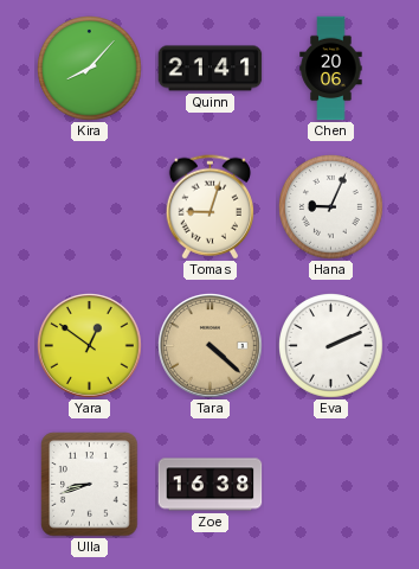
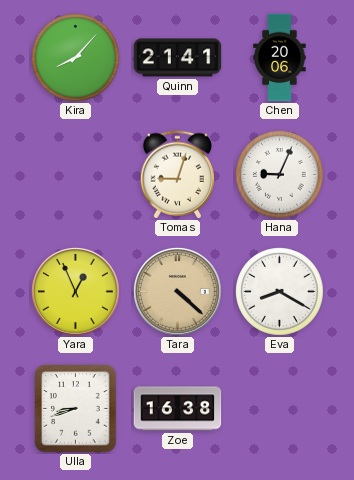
Yara: 12:51 -> 12:56
Eva: 2:11 -> 8:20
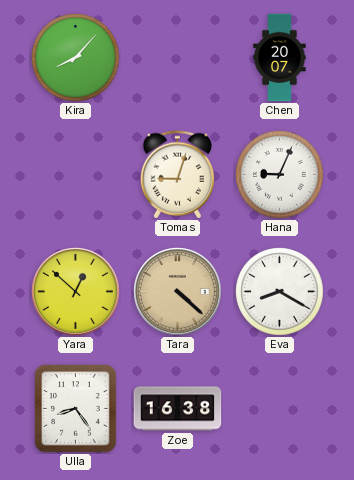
Quinn: 21:41 -> none
Chen: 20:06 -> 20:07
Yara: 12:56 -> 12:52
Ulla: 8:42 -> 8:24
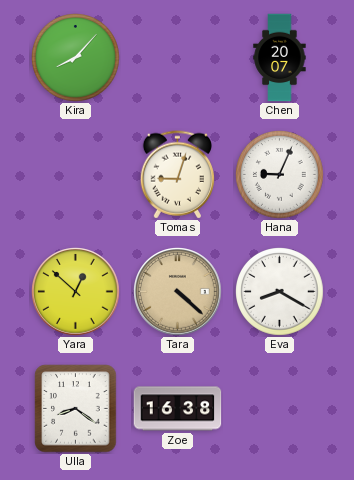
Ulla: 8:24 -> 8:21
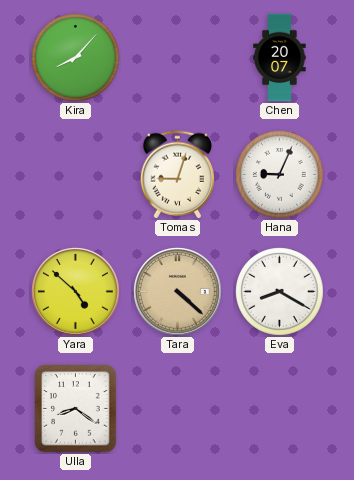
Yara: 12:52 -> 4:52
Zoe: 16:38 -> none
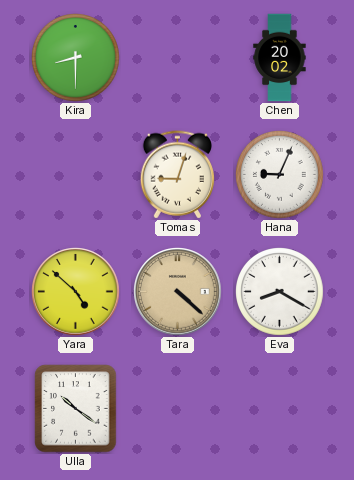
Kira: 8:07 -> 8:30
Chen: 20:07 -> 20:02
Ulla: 8:21 -> 10:21
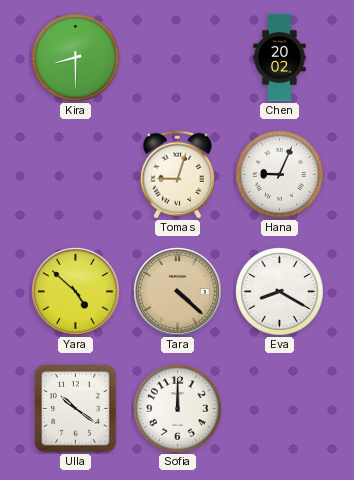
Sofia: none -> 12:00
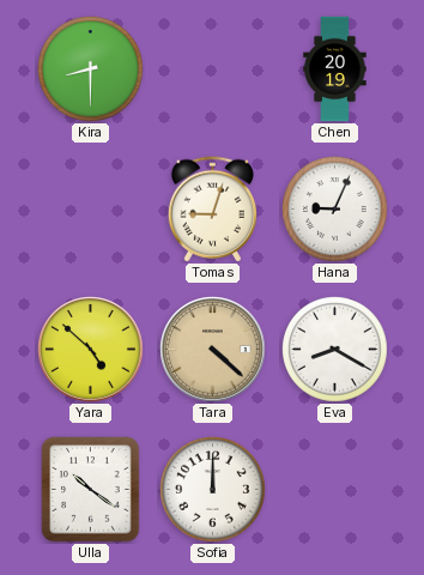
Chen: 20:02 -> 20:19
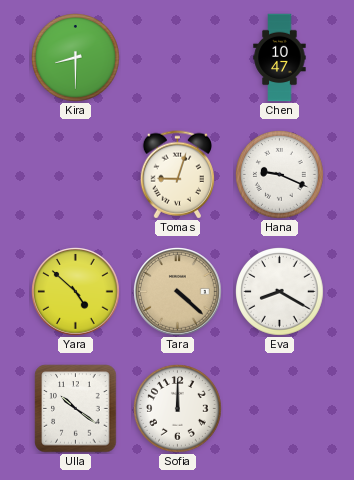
Chen: 20:19 -> 10:47
Hana: 9:04 -> 9:19
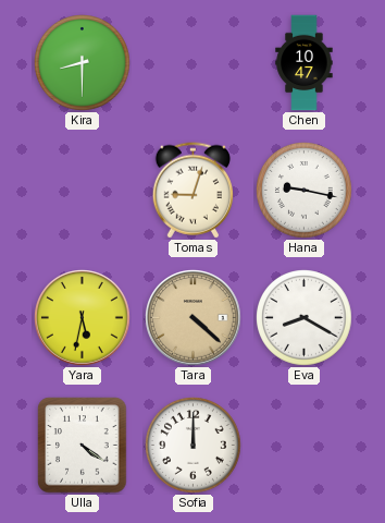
Hana: 9:19 -> 9:17
Yara: 4:52 -> 5:32
Ulla: 10:21 -> 4:21
